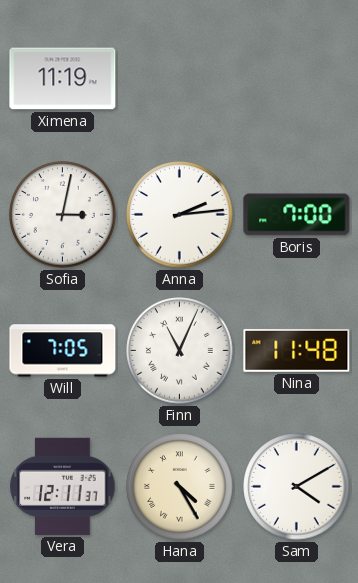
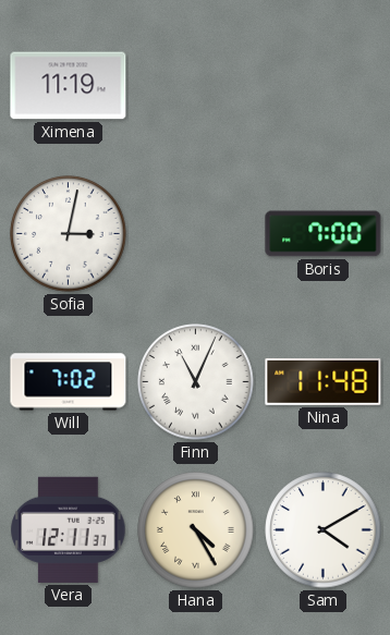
Anna: 2:14 -> none
Will: 7:05 -> 7:02
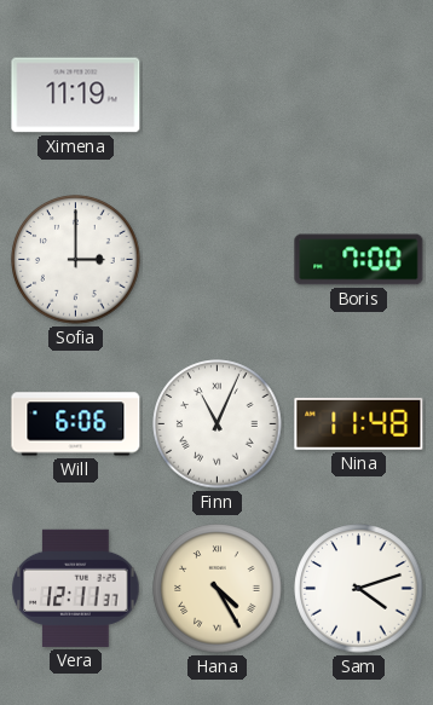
Sofia: 3:02 -> 3:00
Will: 7:02 -> 6:06
Sam: 4:10 -> 4:12
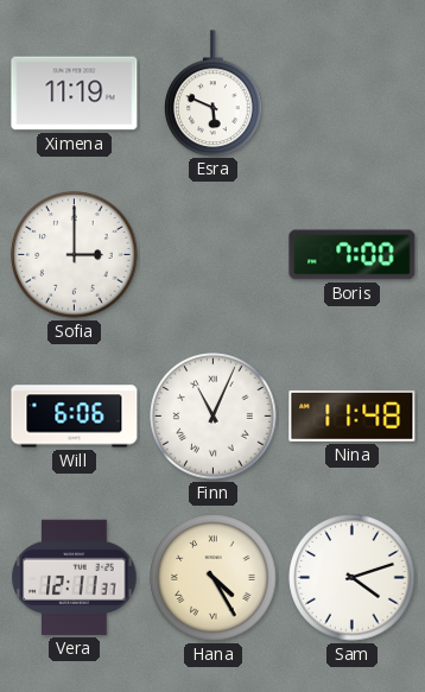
Esra: none -> 5:49
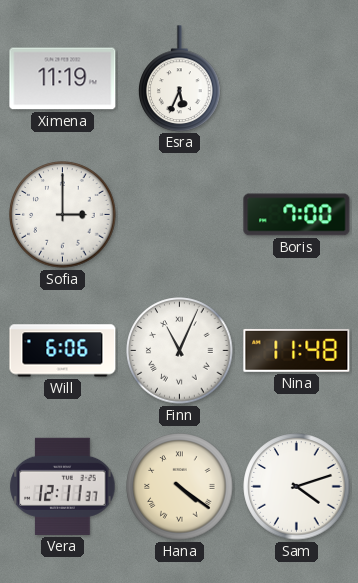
Esra: 5:49 -> 5:34
Hana: 4:25 -> 4:21
